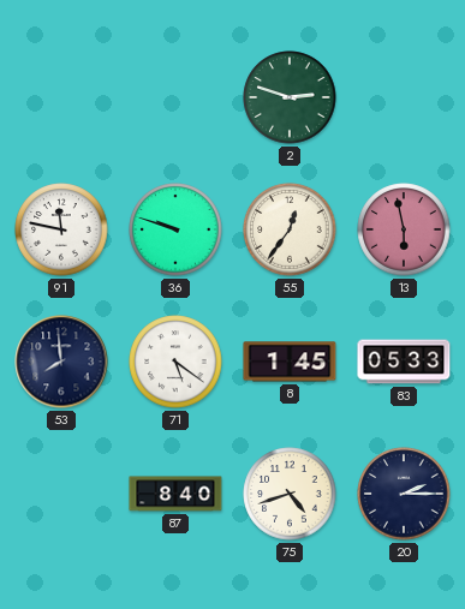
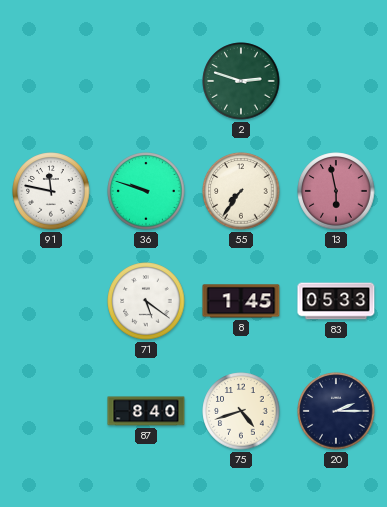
55: 12:36 -> 7:36
53: 7:59 -> none
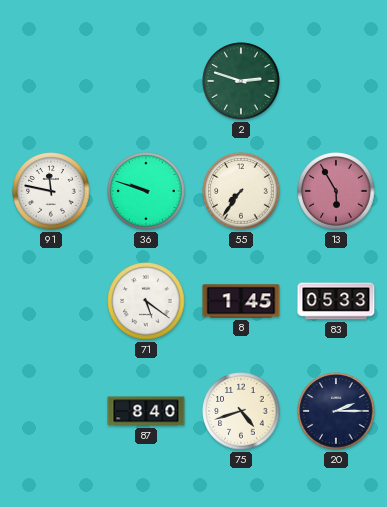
13: 5:58 -> 5:55
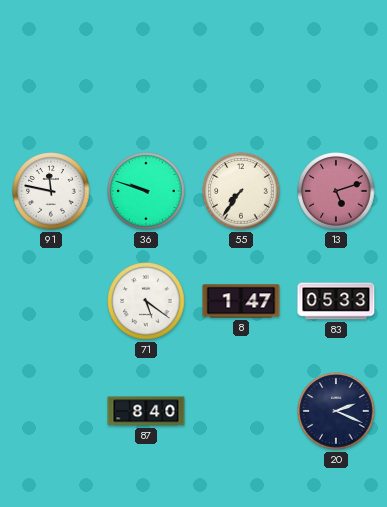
2: 2:48 -> none
13: 5:55 -> 5:12
8: 1:45 -> 1:47
75: 4:42 -> none
20: 2:15 -> 2:19
